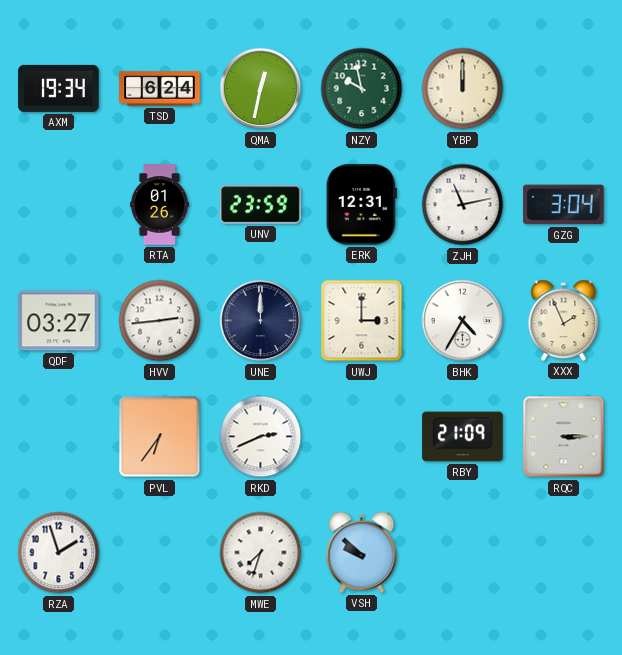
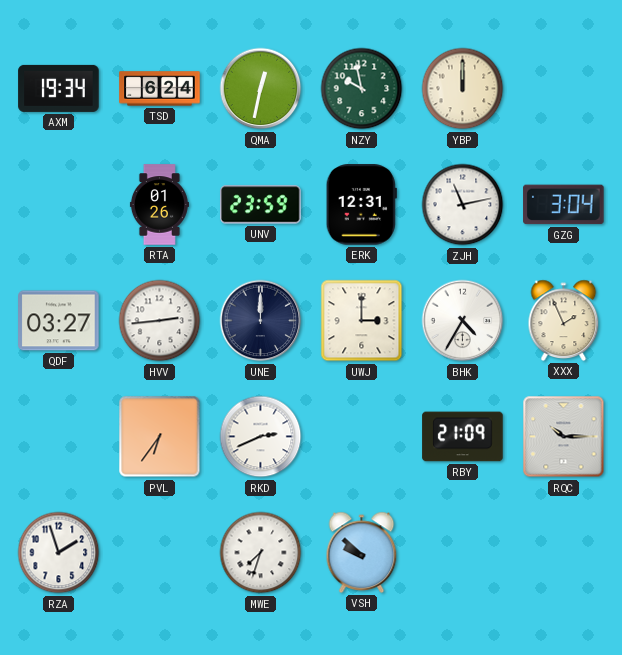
RQC: 3:15 -> 10:15
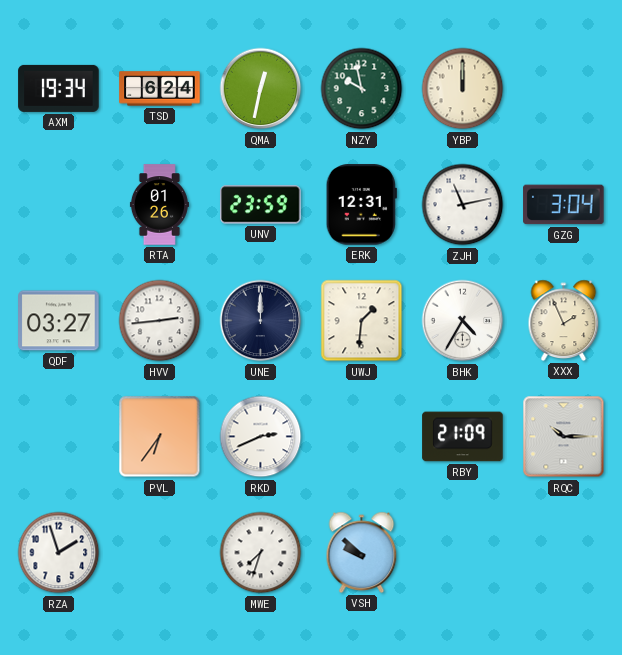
UWJ: 3:00 -> 1:31
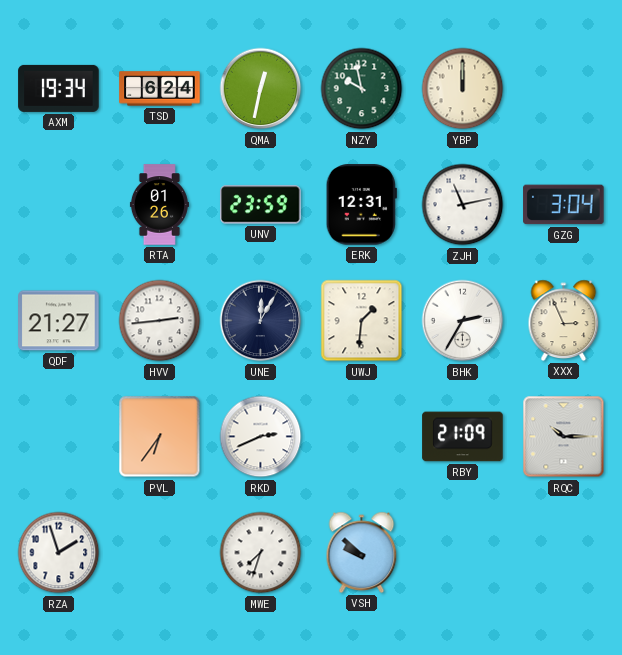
QDF: 03:27 -> 21:27
UNE: 12:00 -> 12:05
BHK: 4:35 -> 2:35
XXX: 1:56 -> 2:56
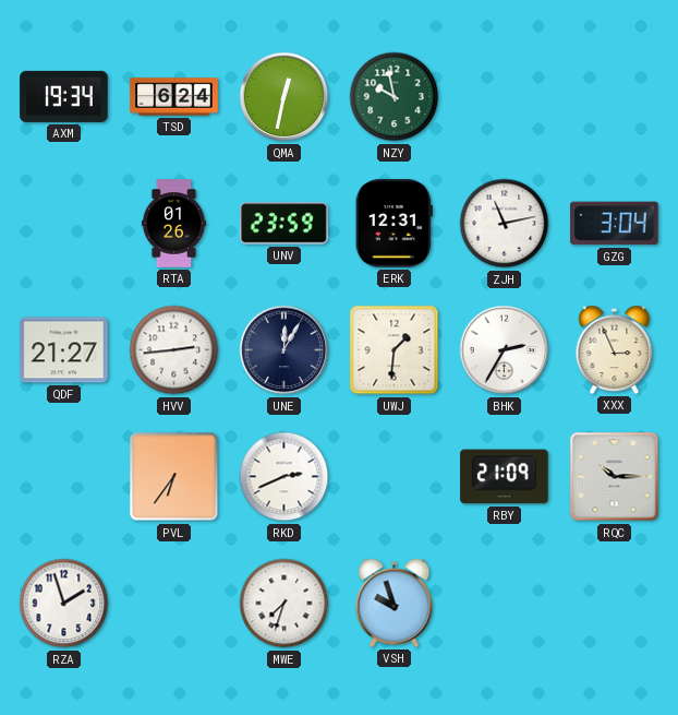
YBP: 12:00 -> none
VSH: 9:52 -> 9:57
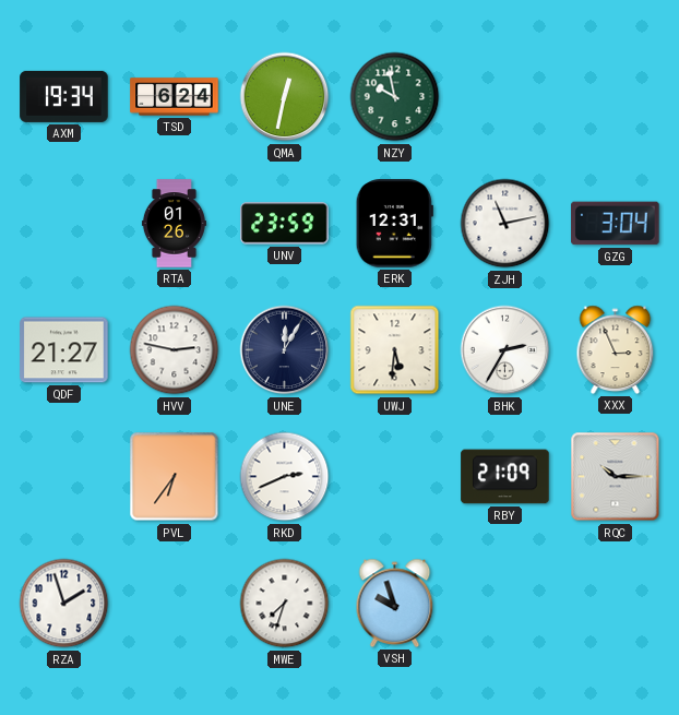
HVV: 2:44 -> 2:47
UWJ: 1:31 -> 5:31
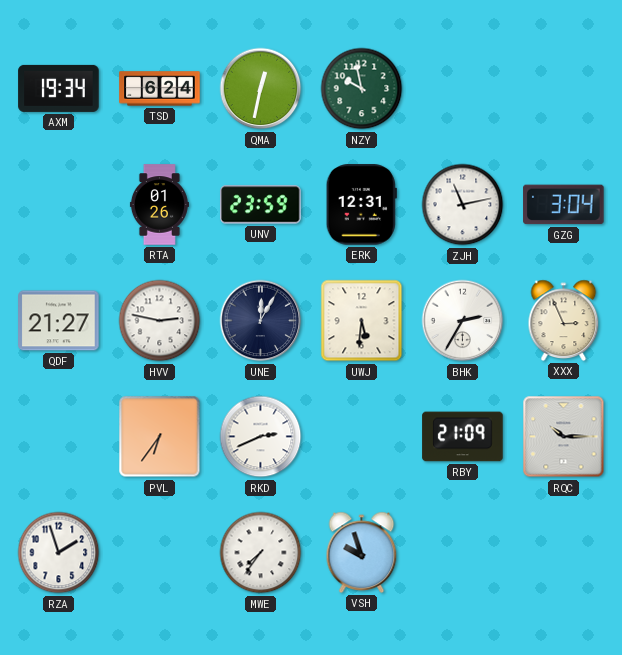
MWE: 7:33 -> 7:36
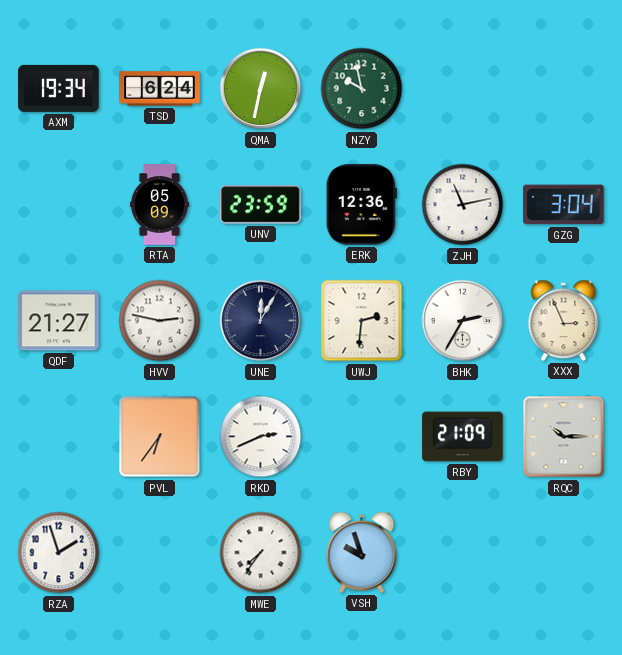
RTA: 01:26 -> 05:09
ERK: 12:31 -> 12:36
UWJ: 5:31 -> 2:31
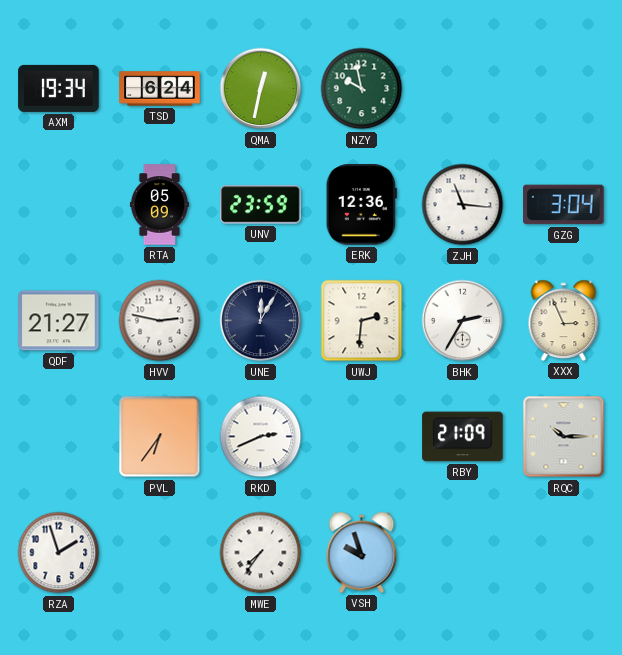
ZJH: 11:13 -> 11:16
